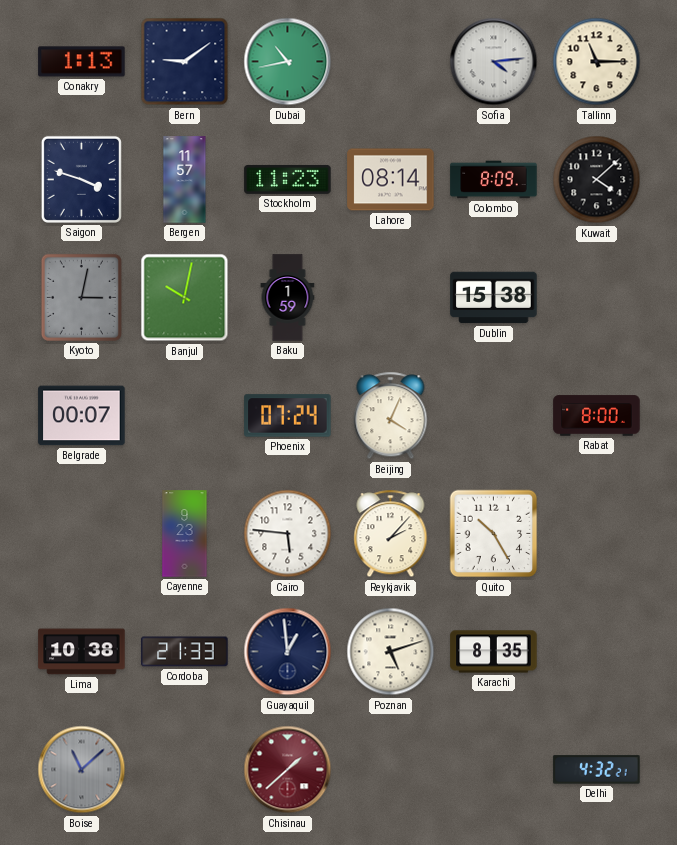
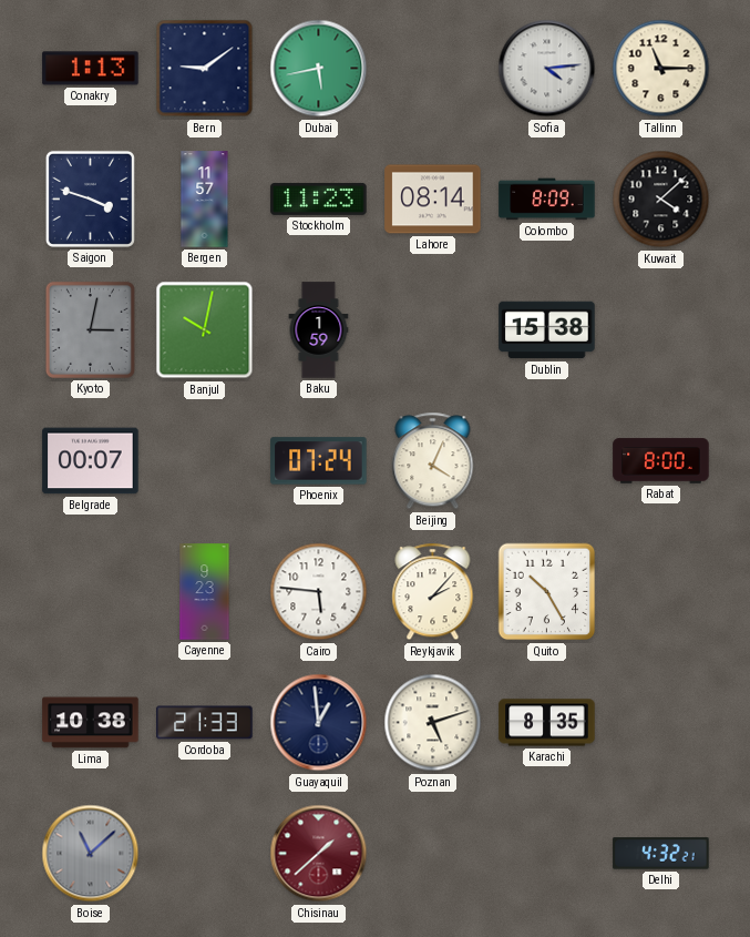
Dubai: 10:43 -> 5:43
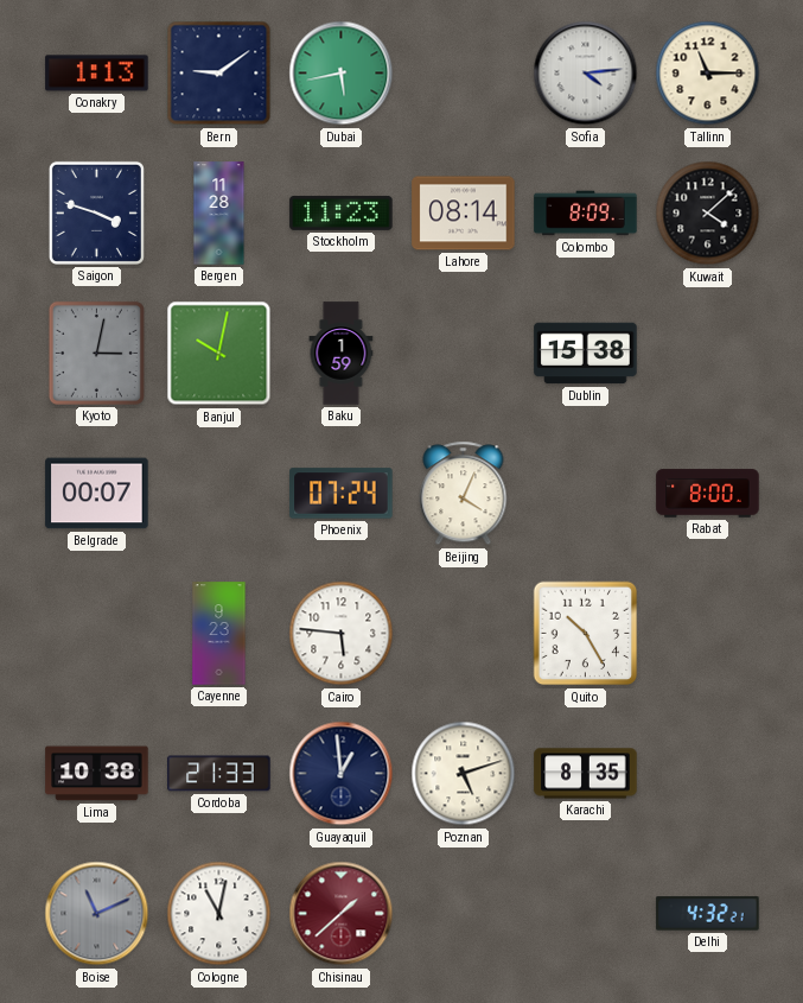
Bergen: 11:57 -> 11:28
Reykjavik: 2:07 -> none
Boise: 11:08 -> 11:11
Cologne: none -> 11:02
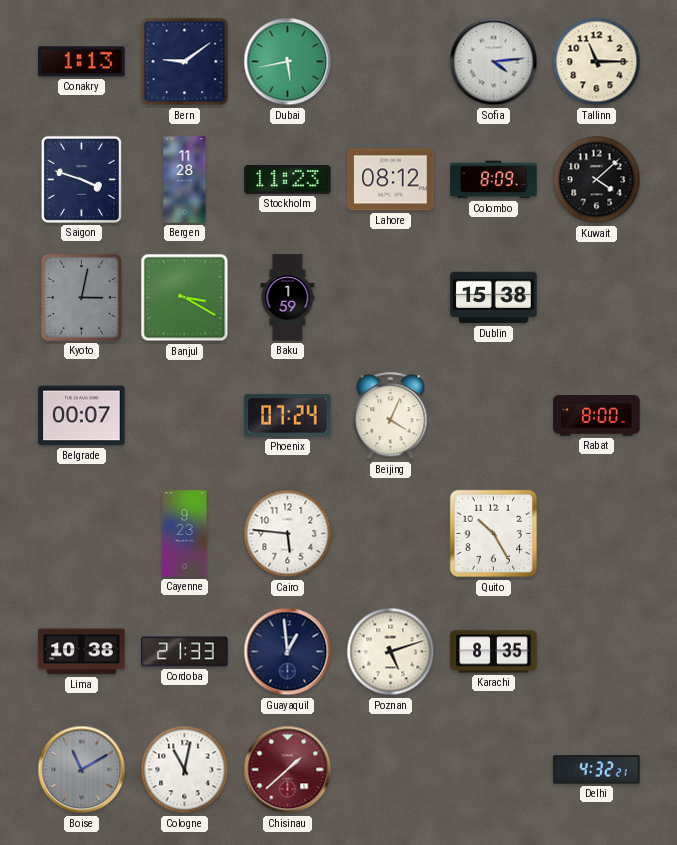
Lahore: 08:14 -> 08:12
Banjul: 10:02 -> 3:20
Boise: 11:11 -> 11:10
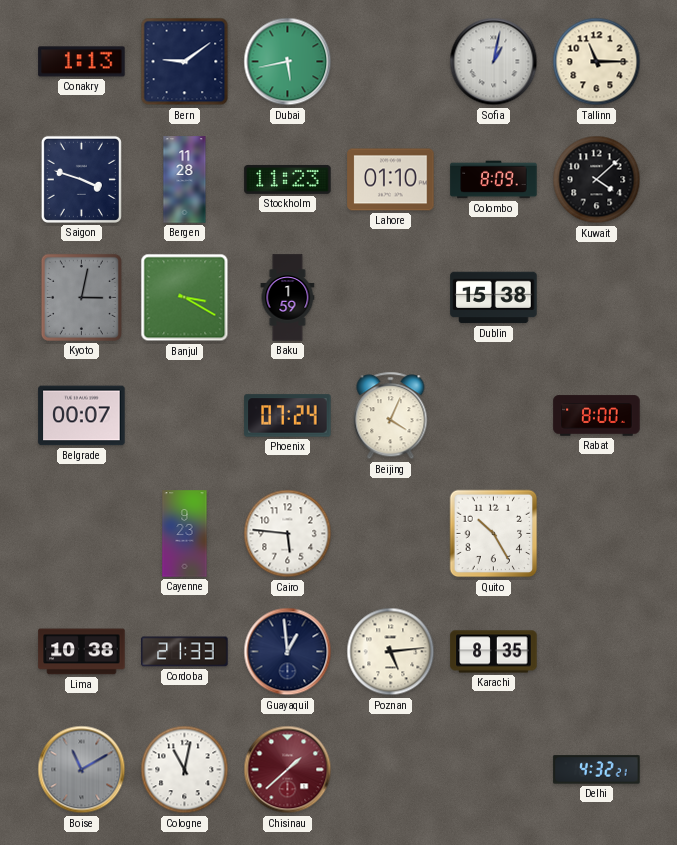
Sofia: 4:14 -> 1:02
Lahore: 08:12 -> 01:10
Poznan: 5:12 -> 5:14
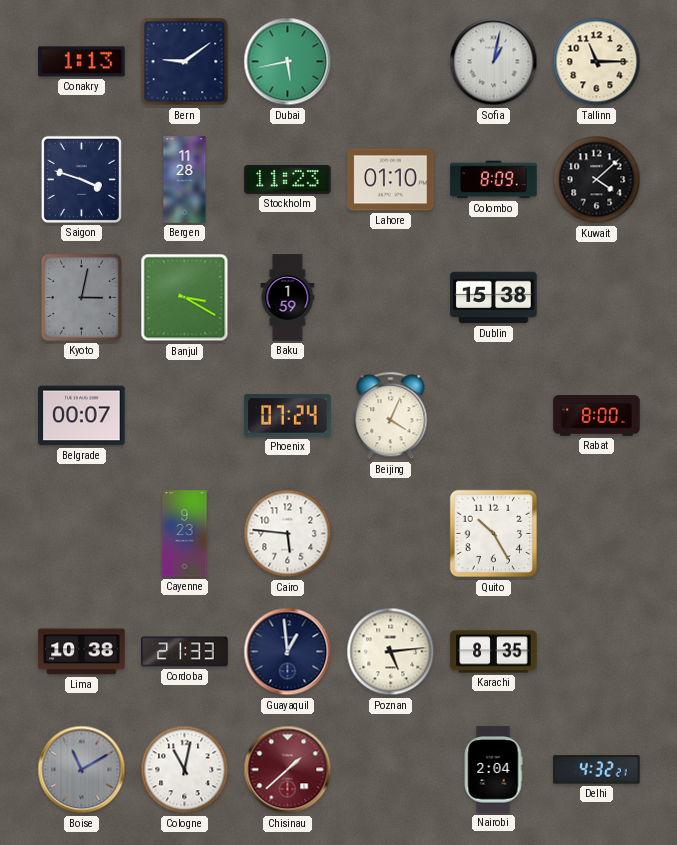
Nairobi: none -> 2:04
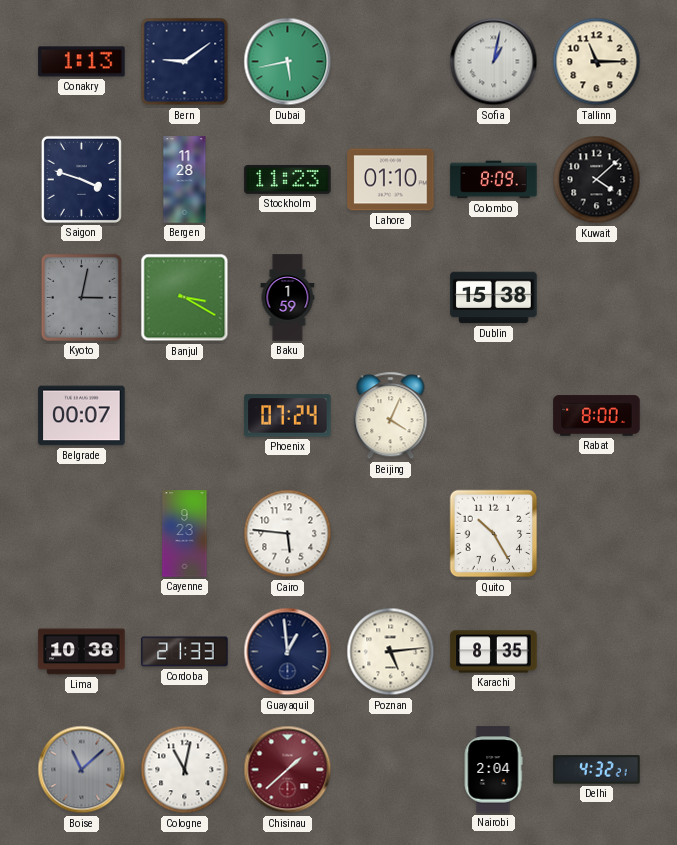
Boise: 11:10 -> 11:08
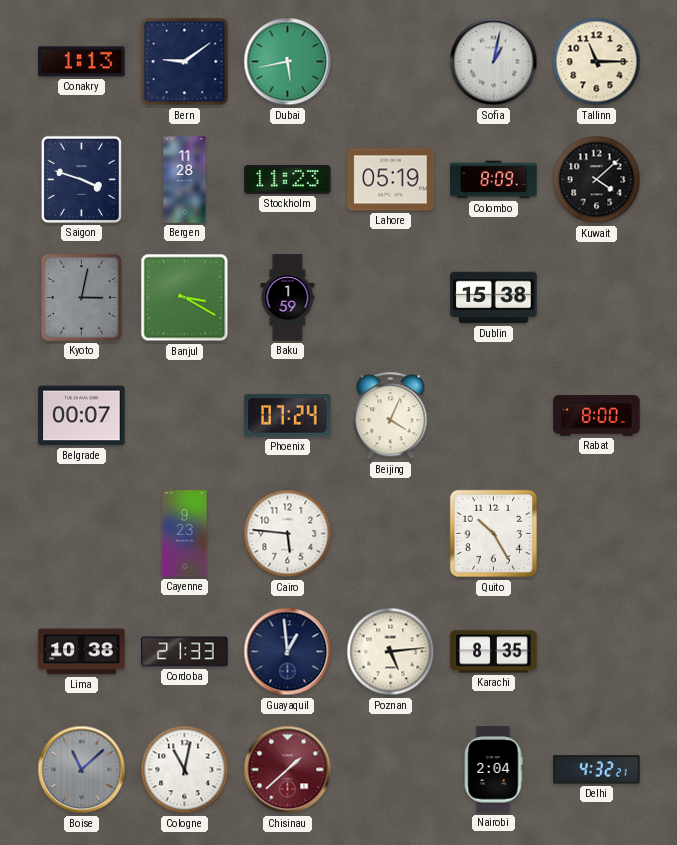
Lahore: 01:10 -> 05:19
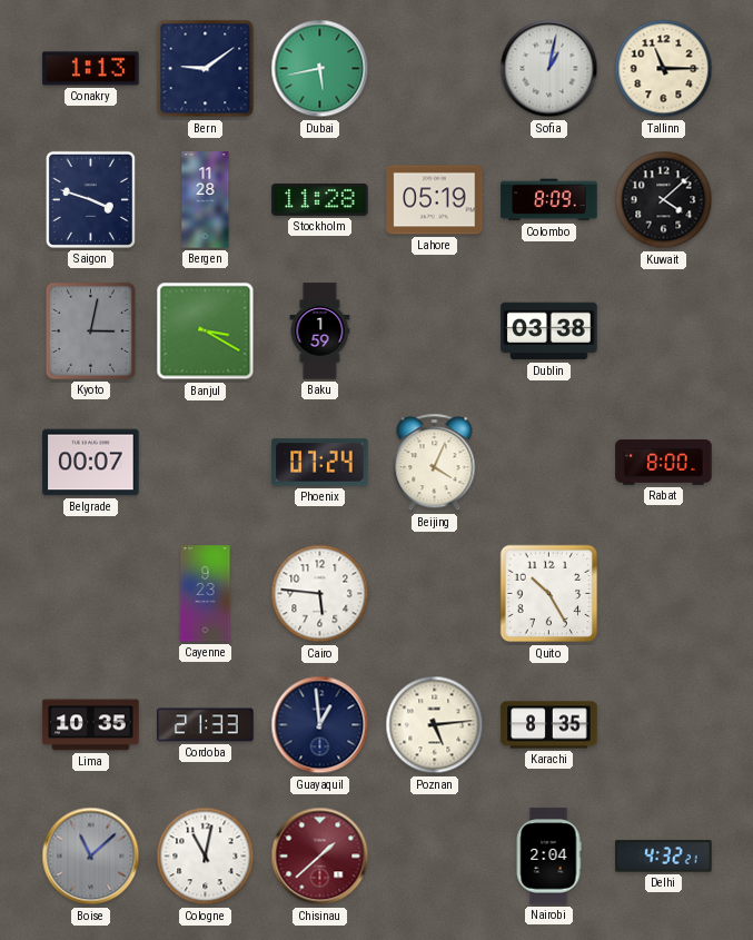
Stockholm: 11:23 -> 11:28
Dublin: 15:38 -> 03:38
Lima: 10:38 -> 10:35
